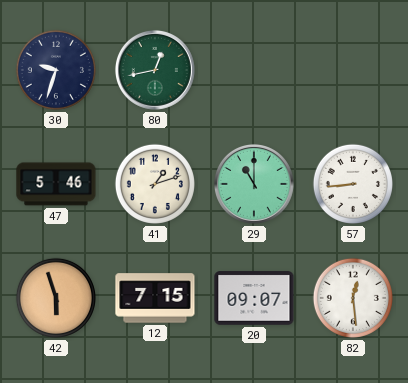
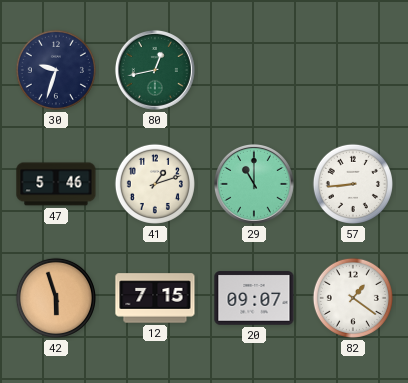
82: 12:29 -> 1:21
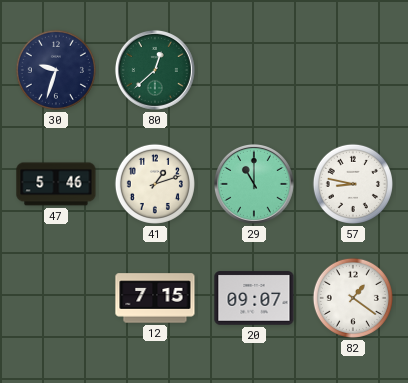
80: 12:43 -> 12:38
57: 8:44 -> 8:47
42: 5:57 -> none
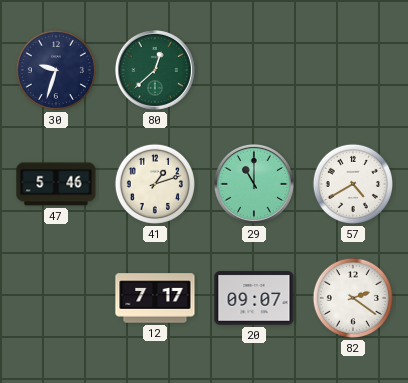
57: 8:47 -> 4:40
12: 7:15 -> 7:17
82: 1:21 -> 2:21
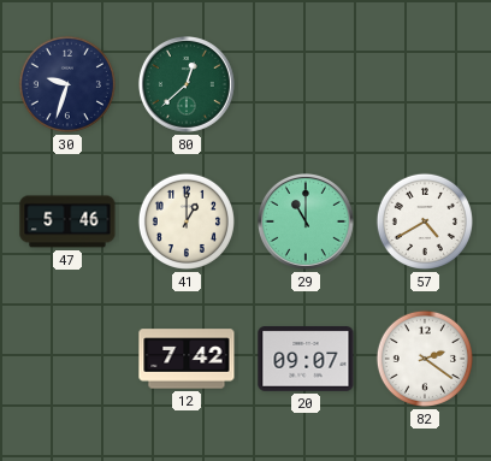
41: 1:12 -> 1:00
12: 7:17 -> 7:42
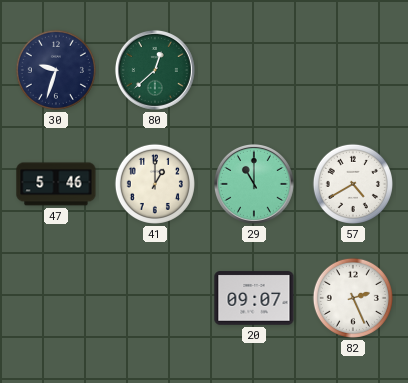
12: 7:42 -> none
82: 2:21 -> 2:26
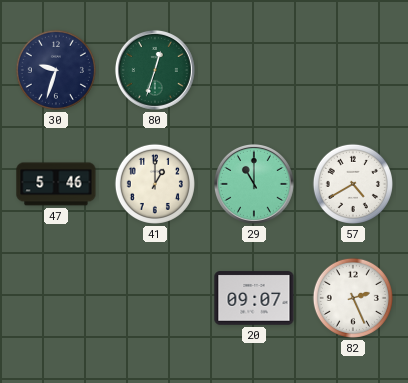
80: 12:38 -> 12:33
